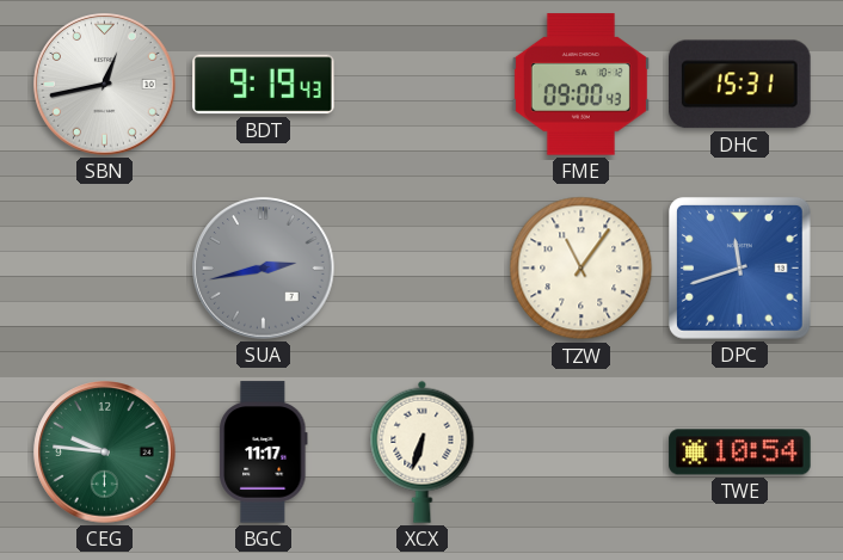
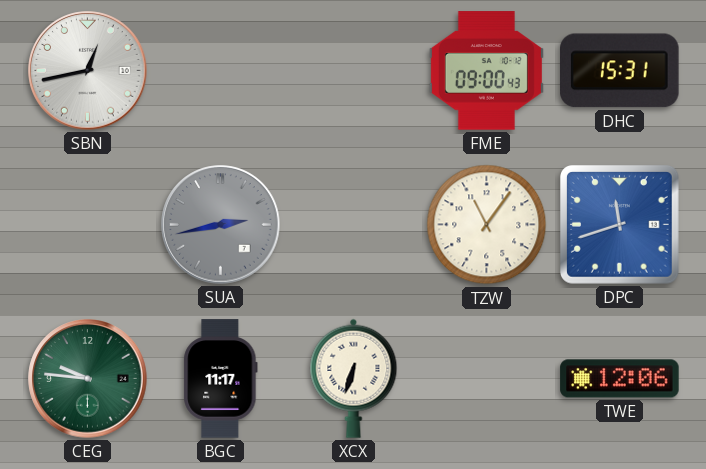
BDT: 9:19 -> none
TWE: 10:54 -> 12:06
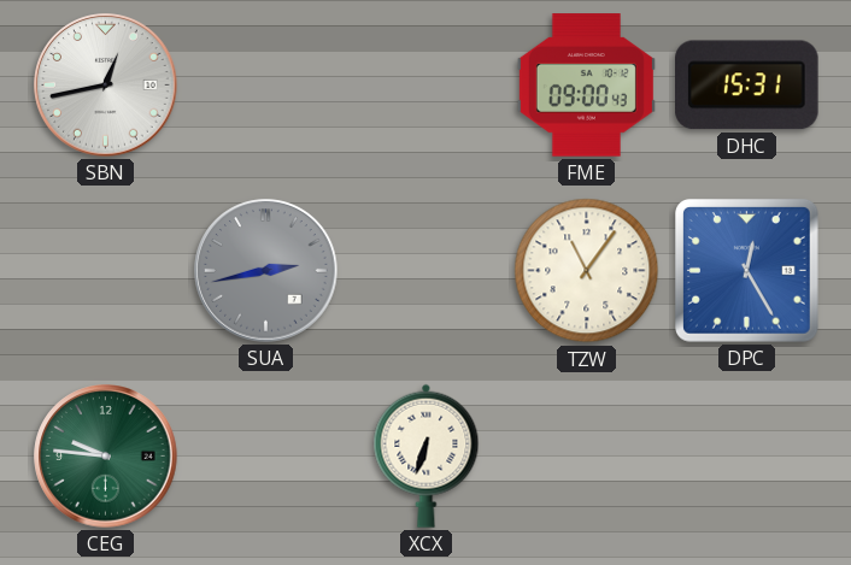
DPC: 11:42 -> 12:25
BGC: 11:17 -> none
TWE: 12:06 -> none
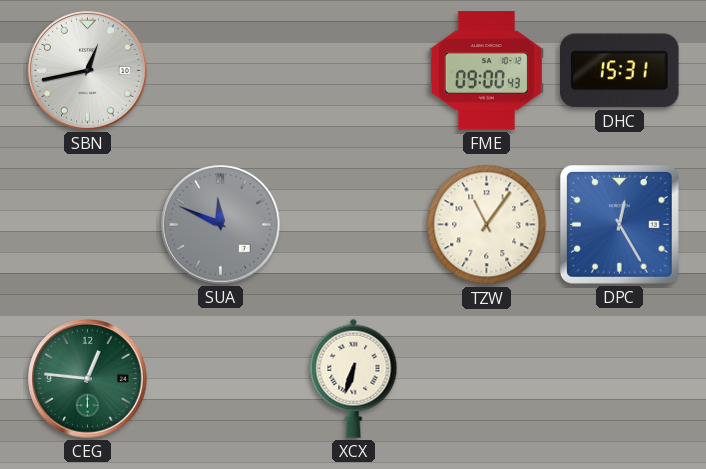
SUA: 2:43 -> 11:49
CEG: 9:46 -> 12:46
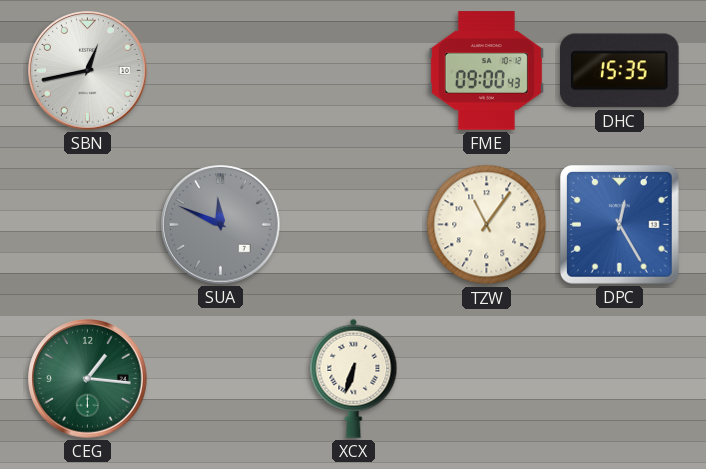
DHC: 15:31 -> 15:35
CEG: 12:46 -> 1:16
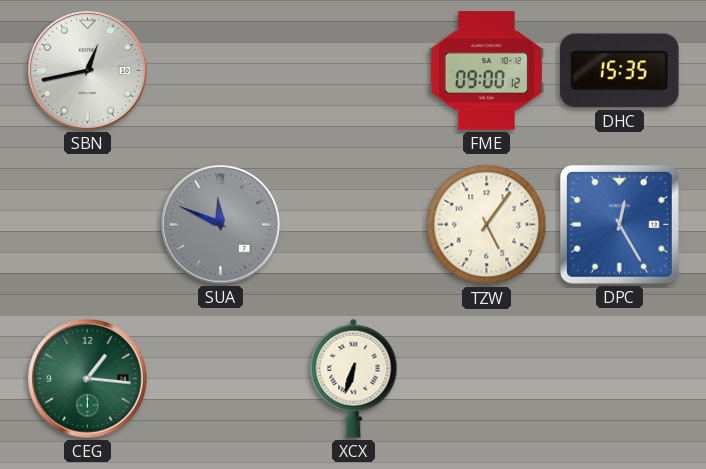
FME: 09:00:43 -> 09:00:12
TZW: 11:06 -> 5:06
